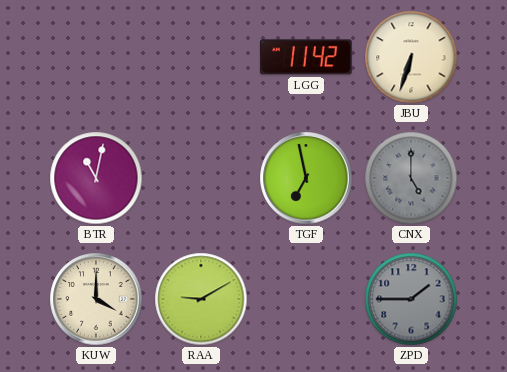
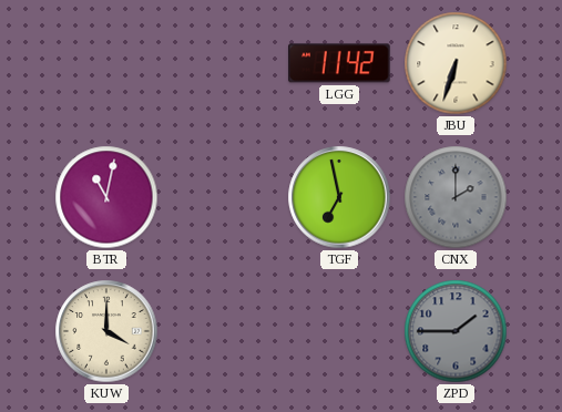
CNX: 5:00 -> 2:00
RAA: 9:10 -> none
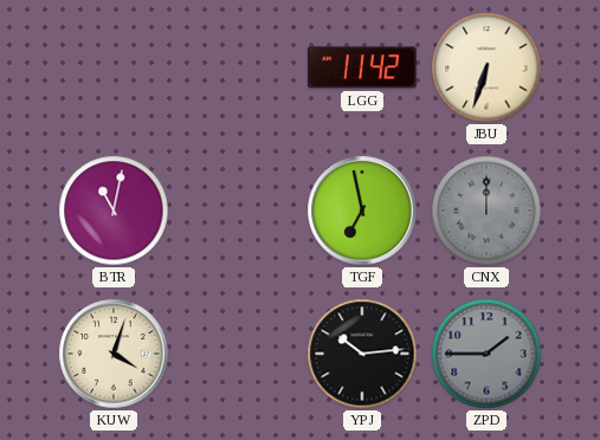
CNX: 2:00 -> 12:00
KUW: 4:00 -> 4:03
YPJ: none -> 10:14
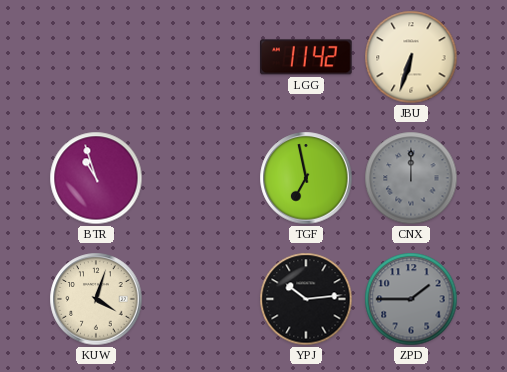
BTR: 11:02 -> 10:57
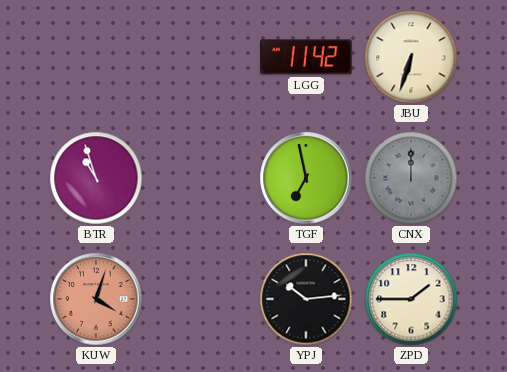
KUW dial: cream -> salmon
ZPD dial: grey -> cream
